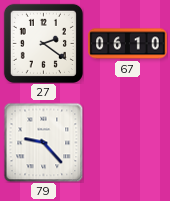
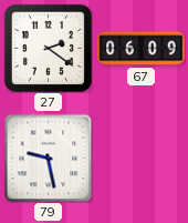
67: 06:10 -> 06:09
79: 9:23 -> 9:28
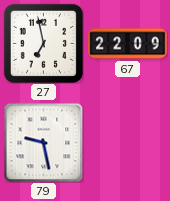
27: 2:21 -> 6:58
67: 06:09 -> 22:09
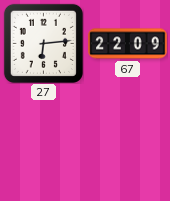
27: 6:58 -> 6:14
79: 9:28 -> none
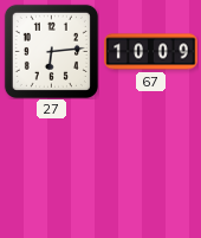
67: 22:09 -> 10:09
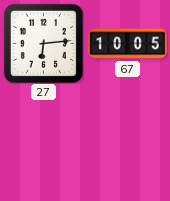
67: 10:09 -> 10:05
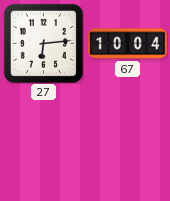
67: 10:05 -> 10:04
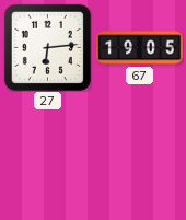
67: 10:04 -> 19:05
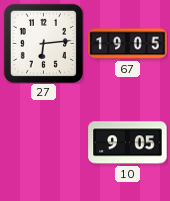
10: none -> 9:05
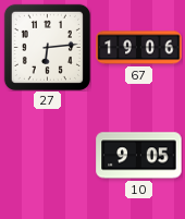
67: 19:05 -> 19:06
